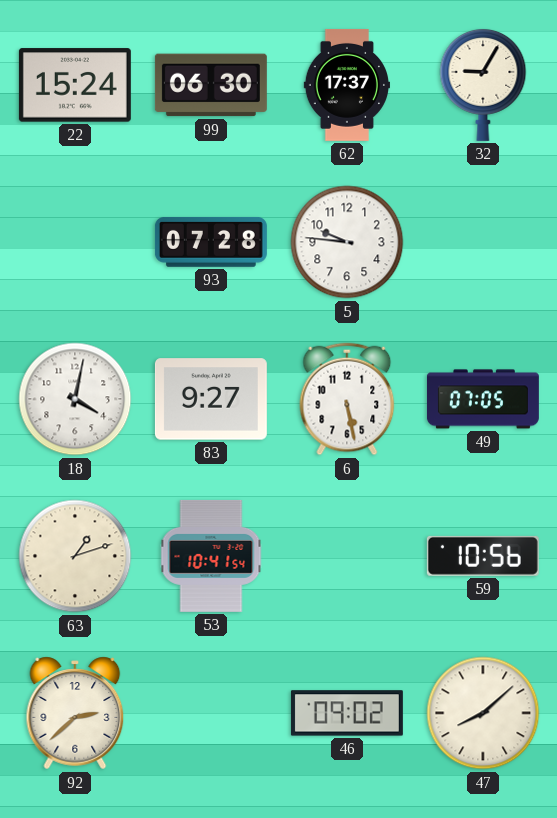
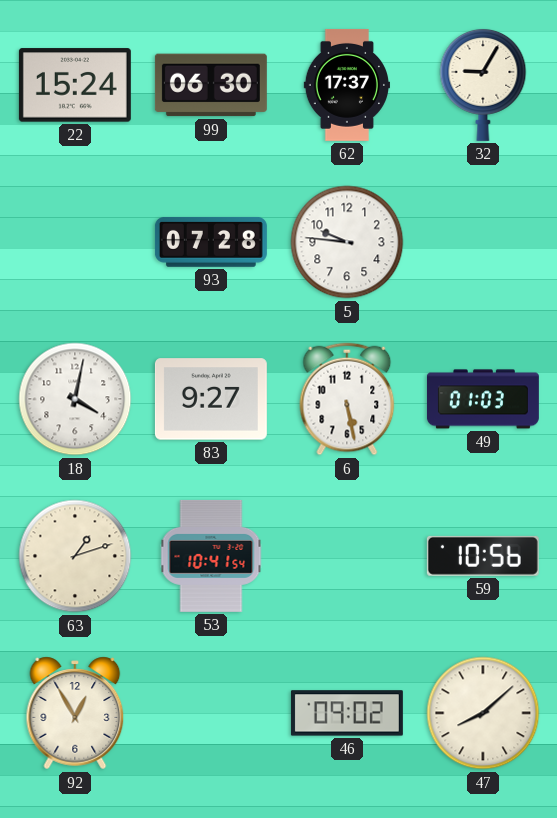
49: 07:05 -> 01:03
92: 2:38 -> 12:55
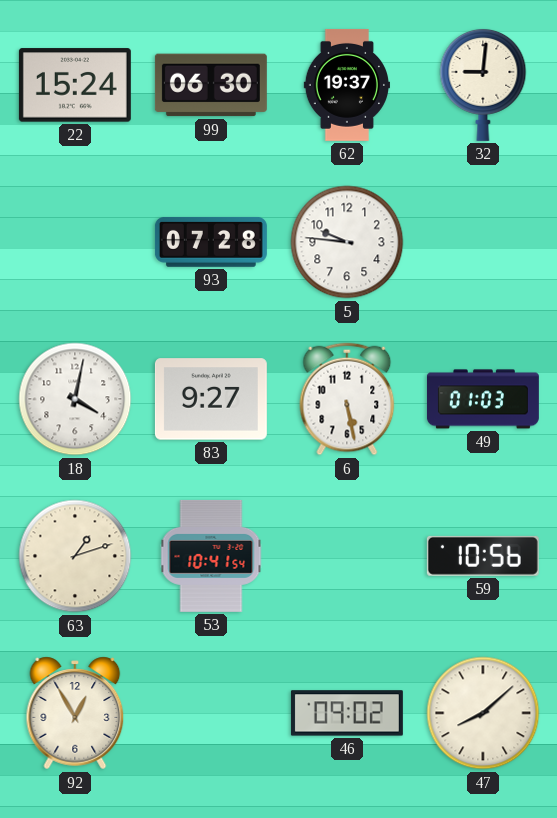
62: 17:37 -> 19:37
32: 9:05 -> 9:01
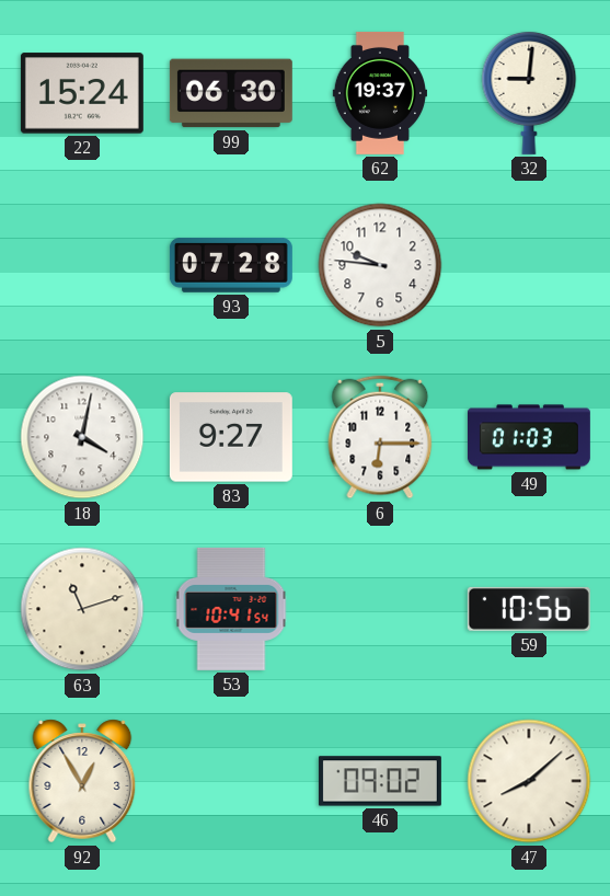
6: 5:28 -> 6:15
63: 1:12 -> 11:12
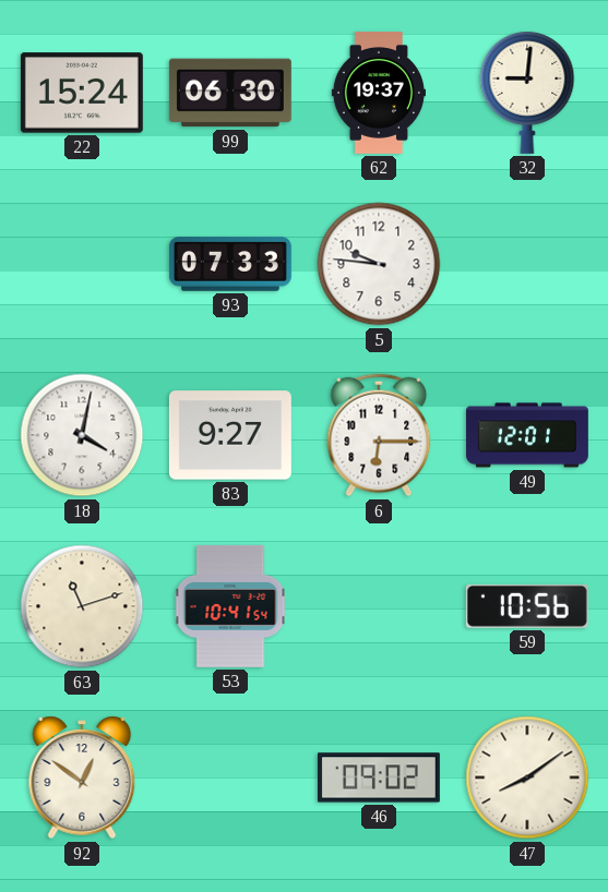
93: 07:28 -> 07:33
49: 01:03 -> 12:01
92: 12:55 -> 12:51
47: 8:08 -> 8:09
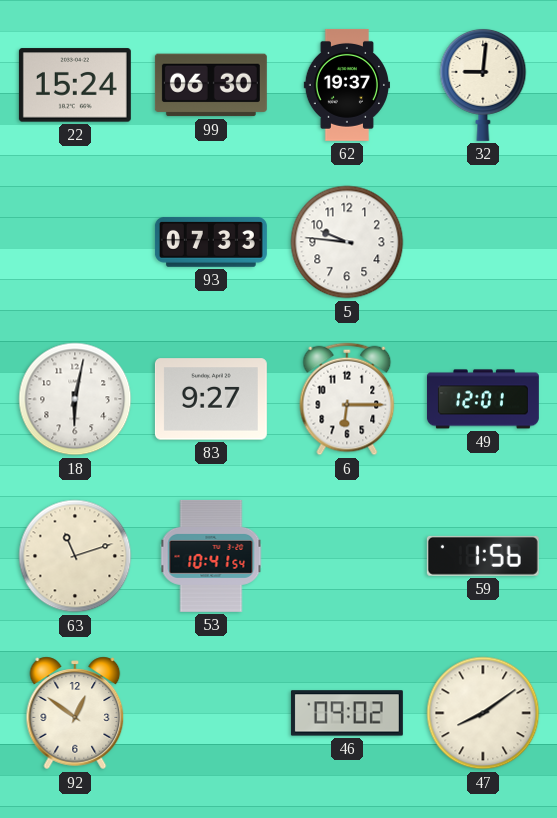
18: 4:02 -> 6:02
59: 10:56 -> 1:56
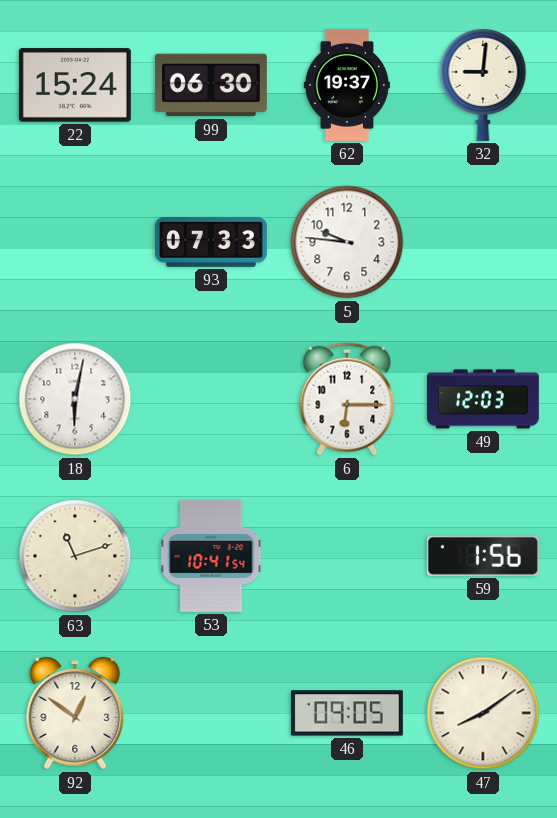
83: 9:27 -> none
49: 12:01 -> 12:03
46: 09:02 -> 09:05
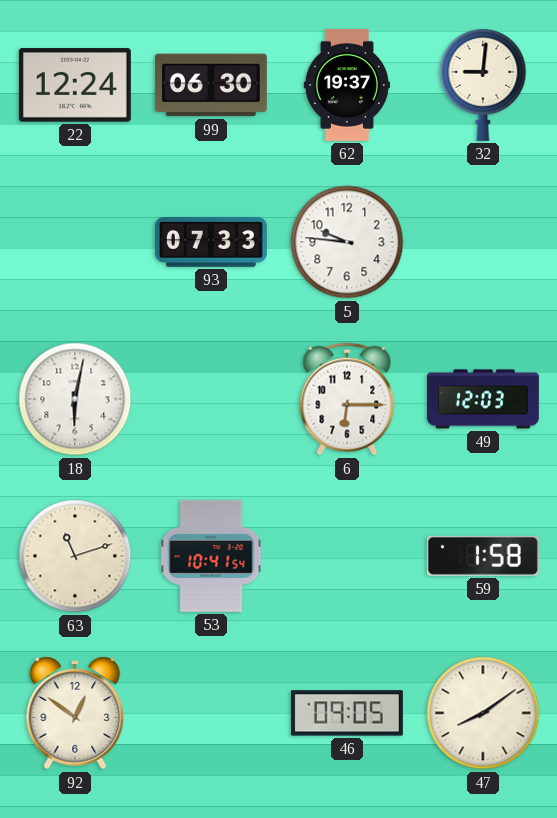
22: 15:24 -> 12:24
59: 1:56 -> 1:58
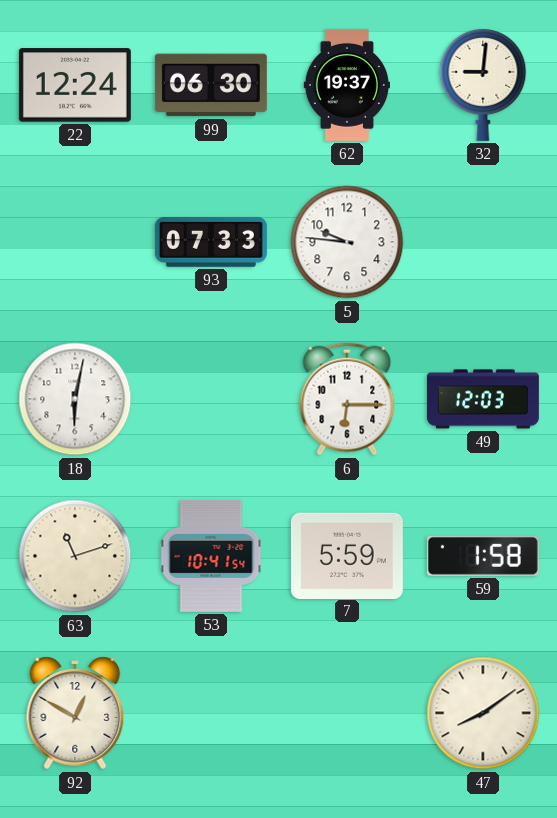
7: none -> 5:59
92: 12:51 -> 12:50
46: 09:05 -> none
